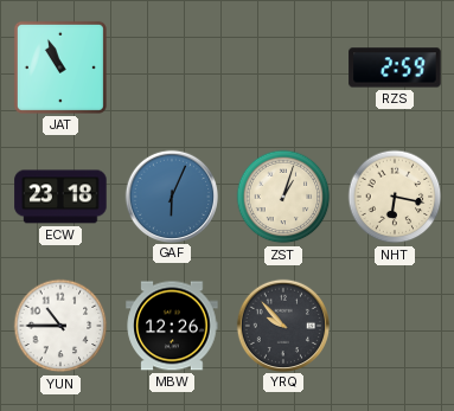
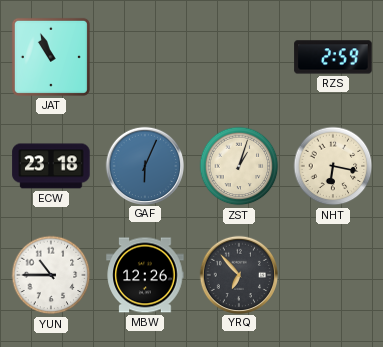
YRQ: 9:53 -> 6:53
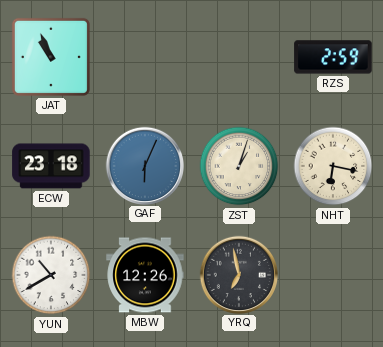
YUN: 10:45 -> 10:40
YRQ: 6:53 -> 6:58
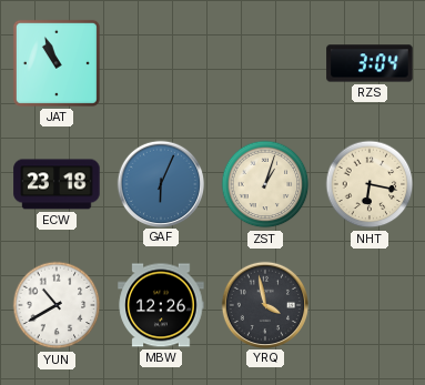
RZS: 2:59 -> 3:04
YRQ: 6:58 -> 3:58
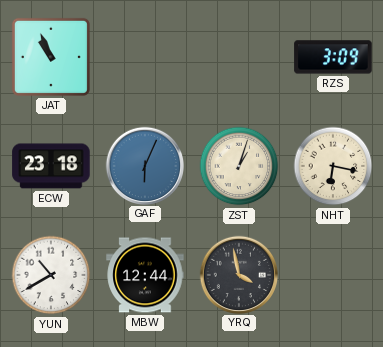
RZS: 3:04 -> 3:09
MBW: 12:26 -> 12:44
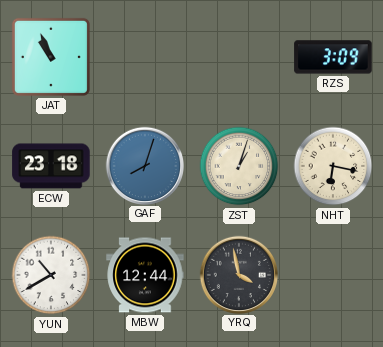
GAF: 6:04 -> 8:03
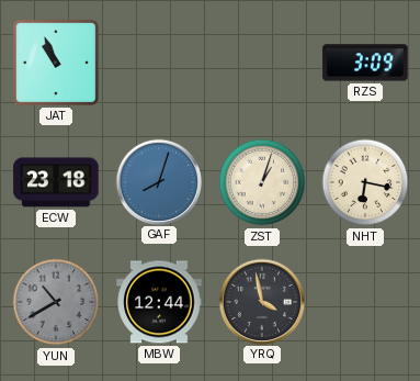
YUN dial: white -> grey
